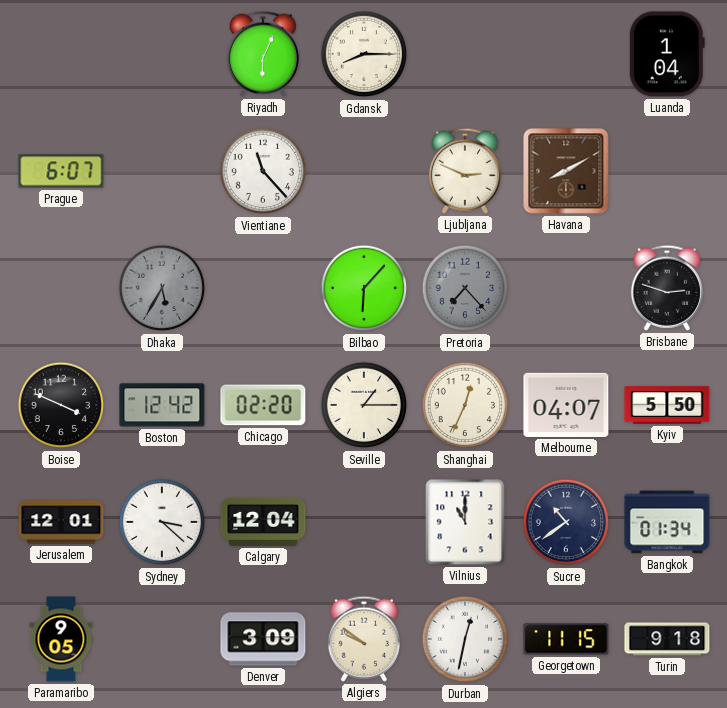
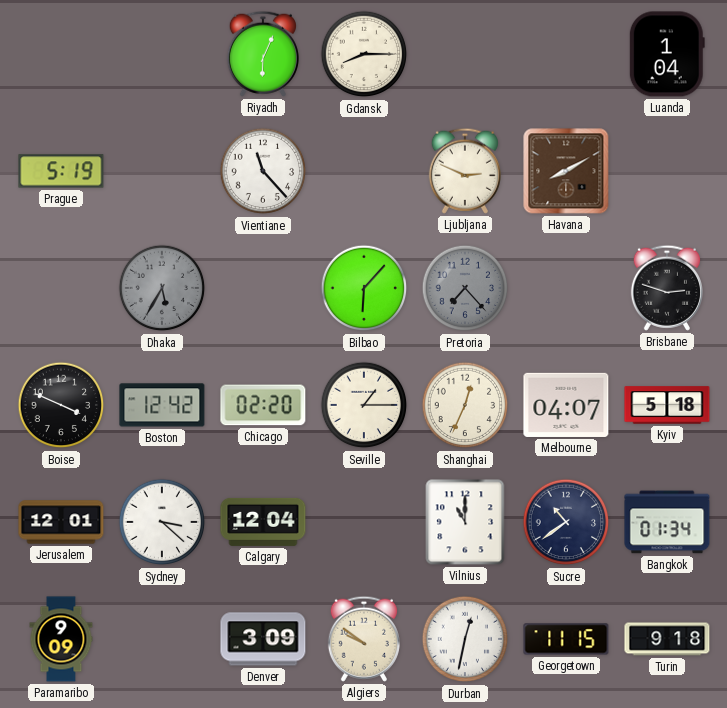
Prague: 6:07 -> 5:19
Kyiv: 5:50 -> 5:18
Paramaribo: 9:05 -> 9:09
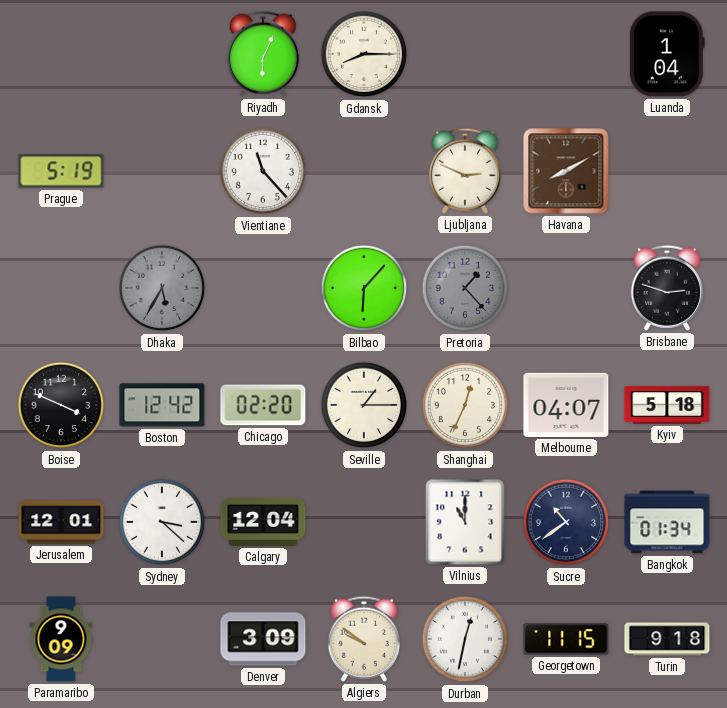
Pretoria: 7:23 -> 1:23
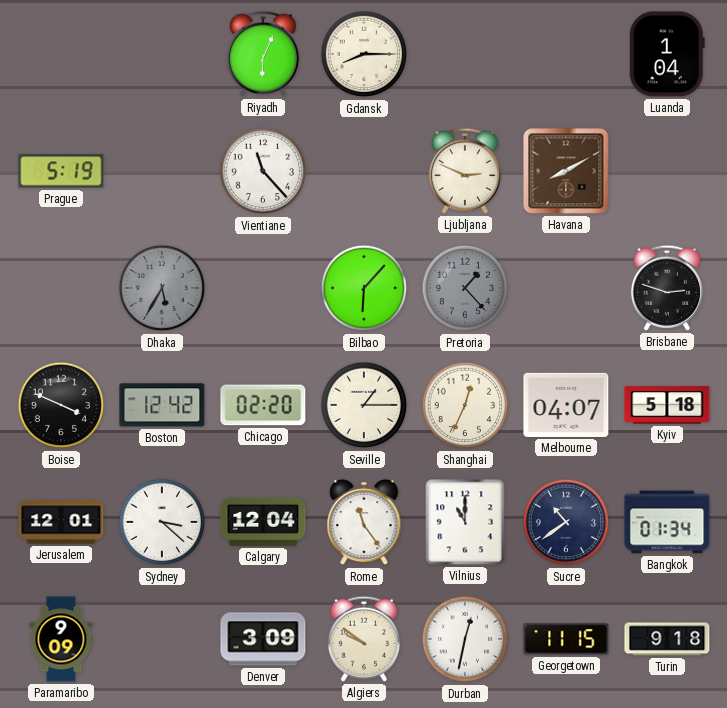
Rome: none -> 11:24
